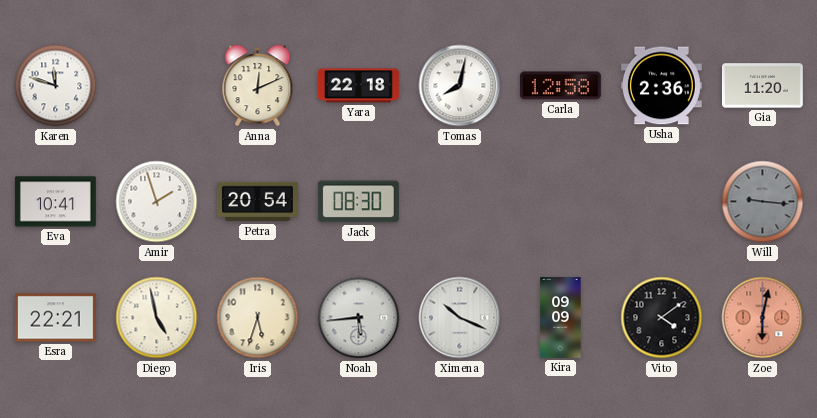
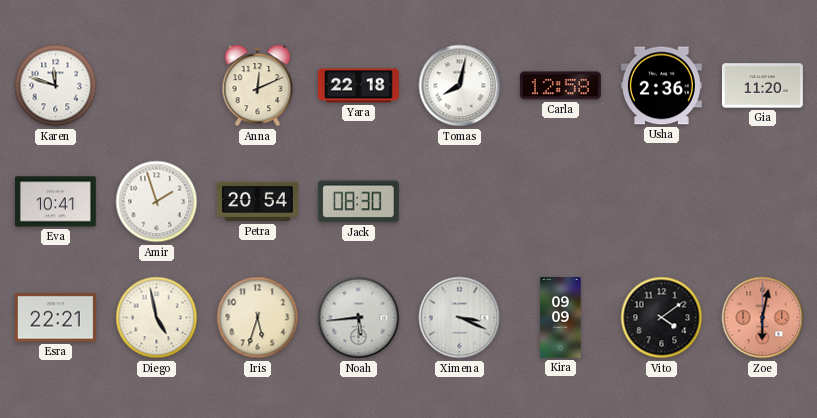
Will: 9:16 -> none
Ximena: 10:19 -> 3:19
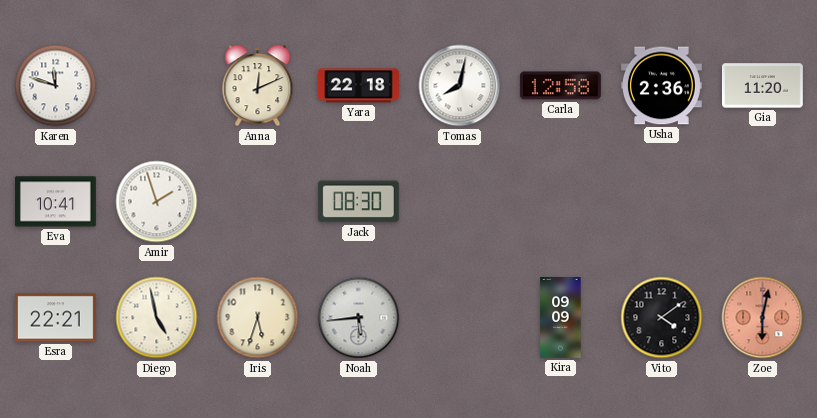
Petra: 20:54 -> none
Ximena: 3:19 -> none
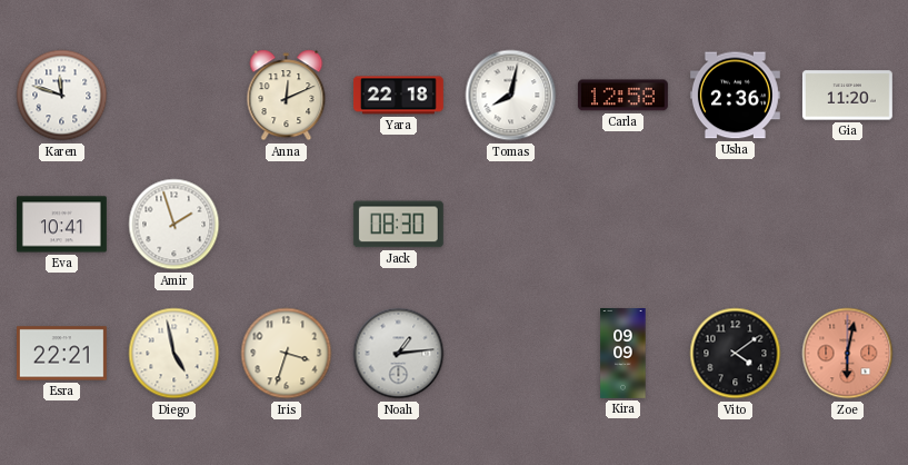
Iris: 5:33 -> 3:33
Noah: 5:44 -> 1:14
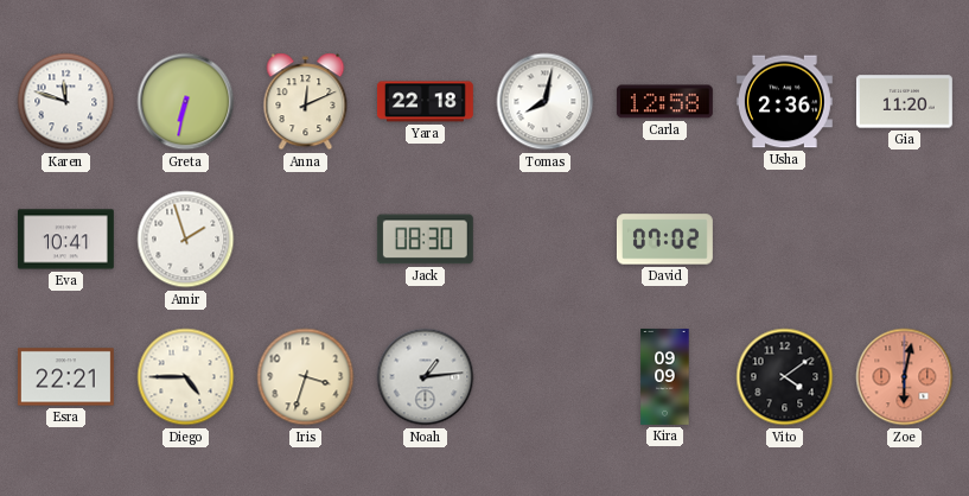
Greta: none -> 6:32
David: none -> 07:02
Diego: 4:58 -> 4:45
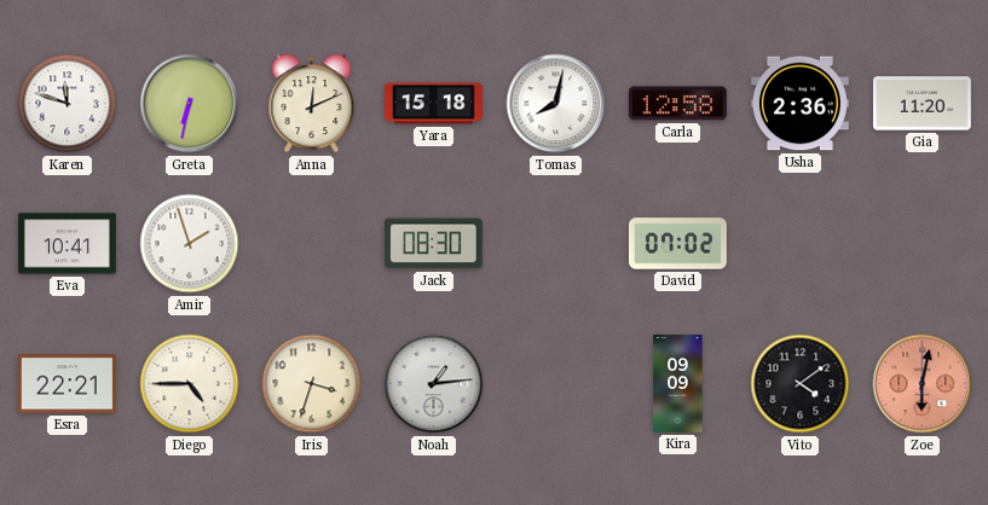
Yara: 22:18 -> 15:18
